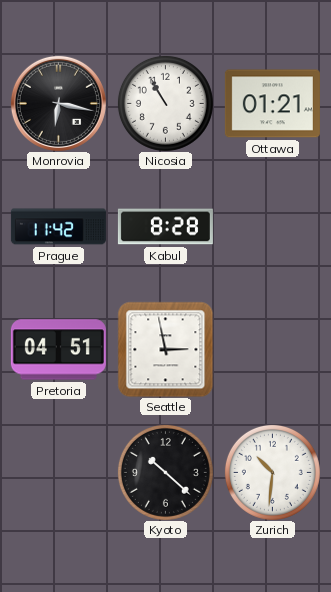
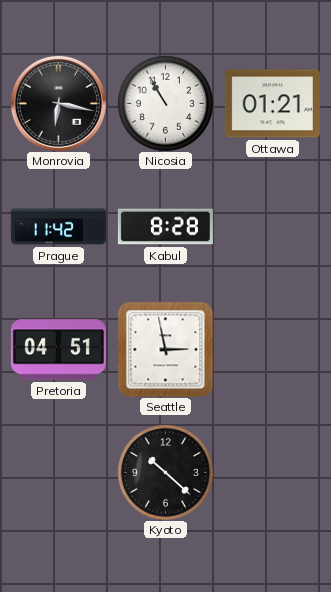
Zurich: 10:31 -> none
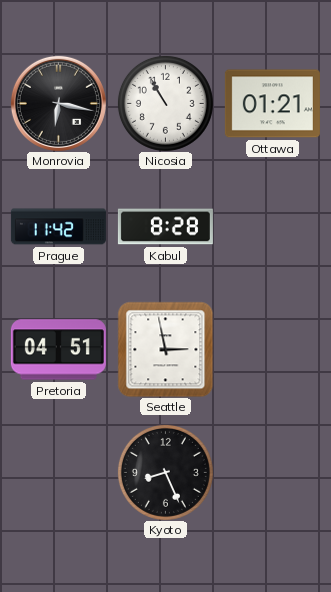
Kyoto: 10:22 -> 8:26
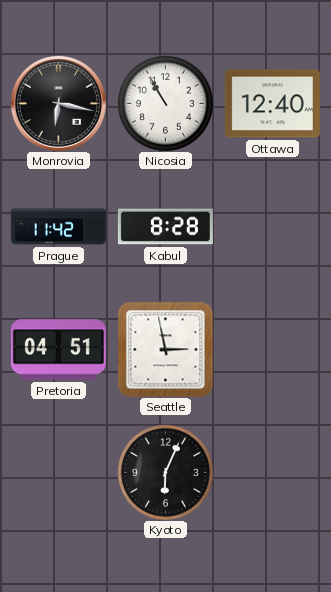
Ottawa: 01:21 -> 12:40
Kyoto: 8:26 -> 6:04
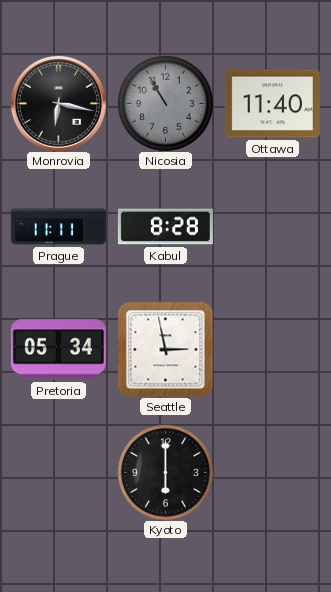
Nicosia dial: white -> grey
Ottawa: 12:40 -> 11:40
Prague: 11:42 -> 11:11
Pretoria: 04:51 -> 05:34
Kyoto: 6:04 -> 6:00
